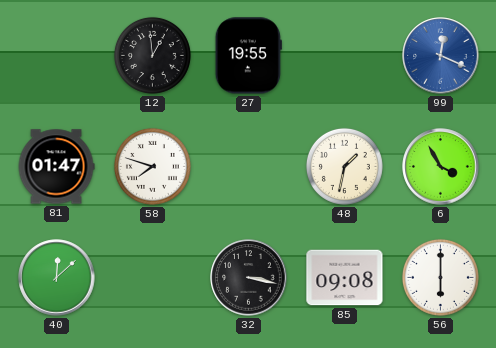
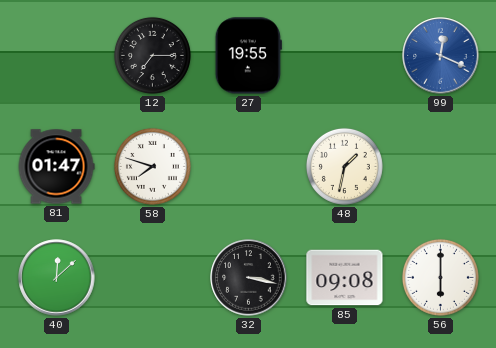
12: 12:59 -> 7:15
6: 3:55 -> none
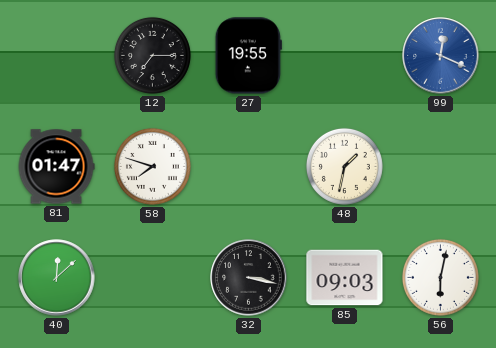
85: 09:08 -> 09:03
56: 6:00 -> 6:02
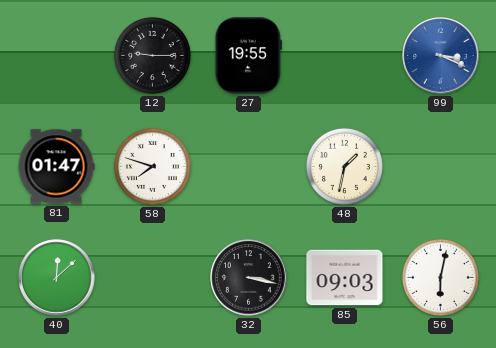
12: 7:15 -> 9:15
99: 12:19 -> 3:19
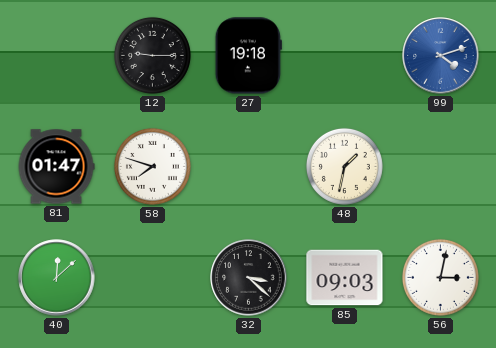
27: 19:55 -> 19:18
99: 3:19 -> 4:12
32: 3:17 -> 3:22
56: 6:02 -> 3:02
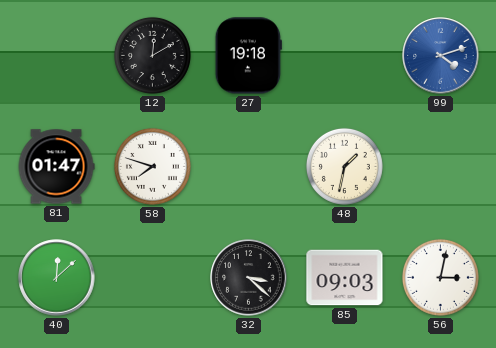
12: 9:15 -> 12:10
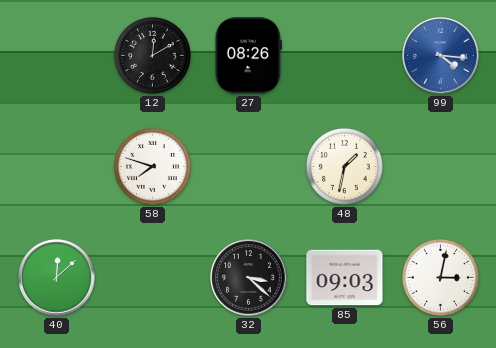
27: 19:18 -> 08:26
99: 4:12 -> 4:16
81: 01:47 -> none
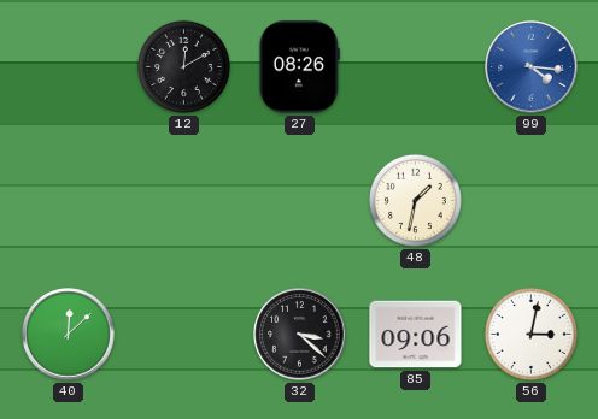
58: 7:48 -> none
85: 09:03 -> 09:06
